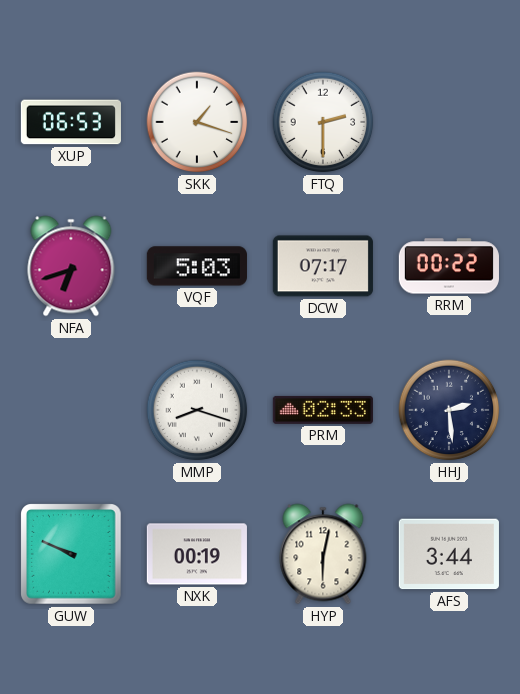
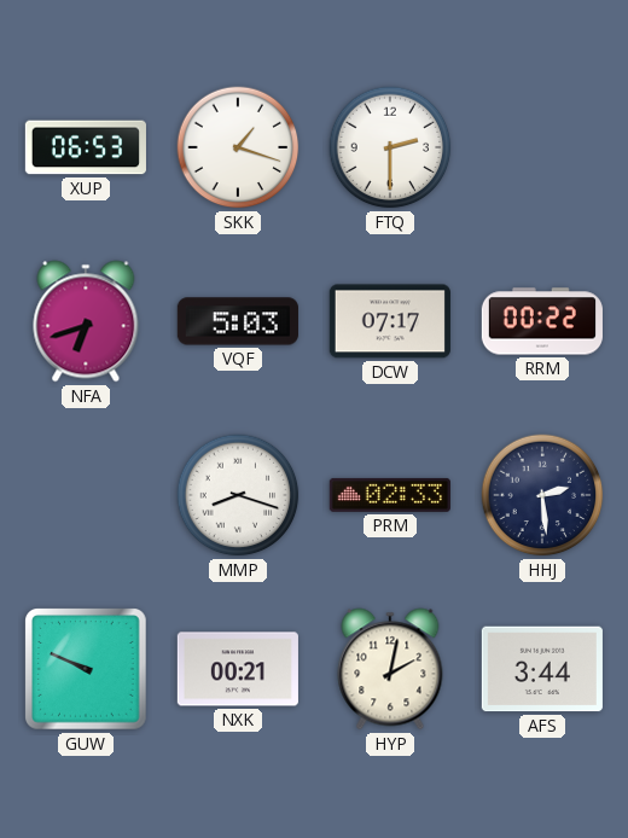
NXK: 00:19 -> 00:21
HYP: 6:02 -> 2:02
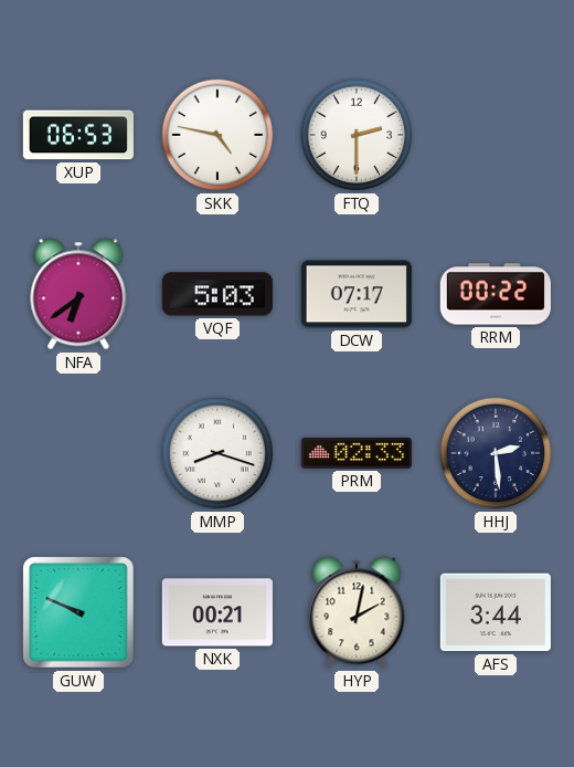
SKK: 1:18 -> 4:47
NFA: 6:42 -> 6:39
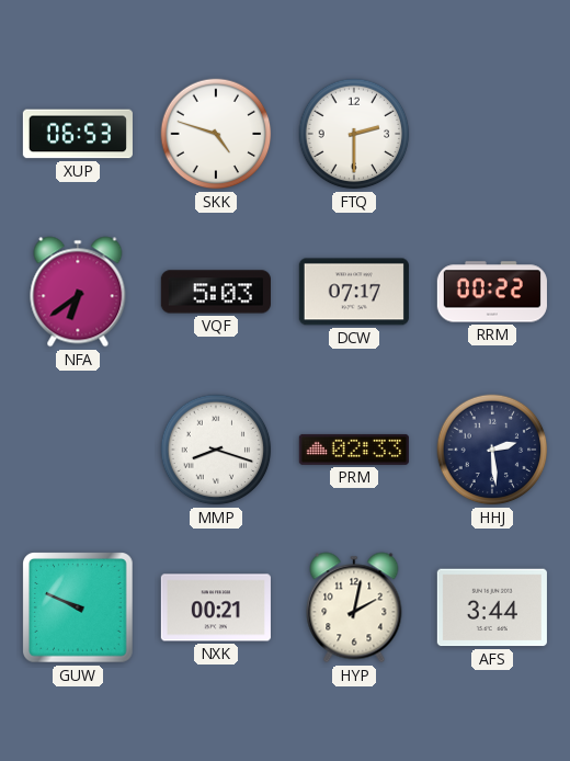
SKK: 4:47 -> 4:48
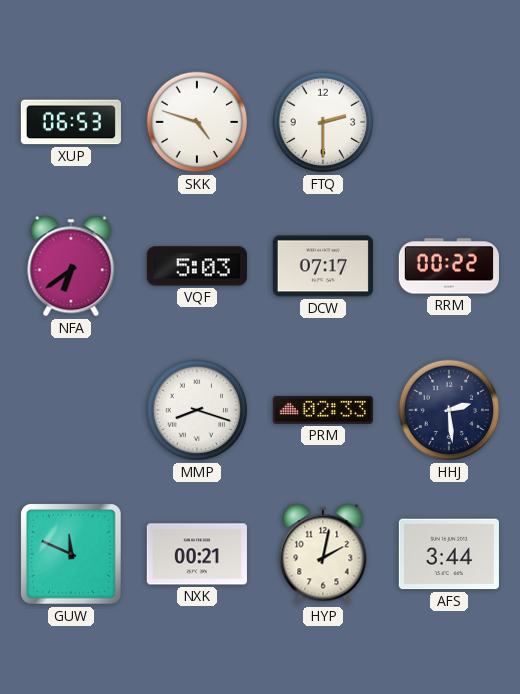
GUW: 9:49 -> 11:49
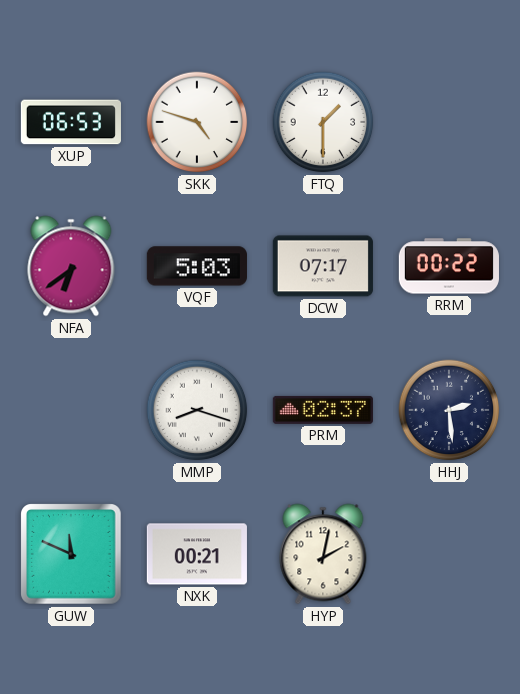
FTQ: 2:30 -> 1:30
PRM: 02:33 -> 02:37
AFS: 3:44 -> none
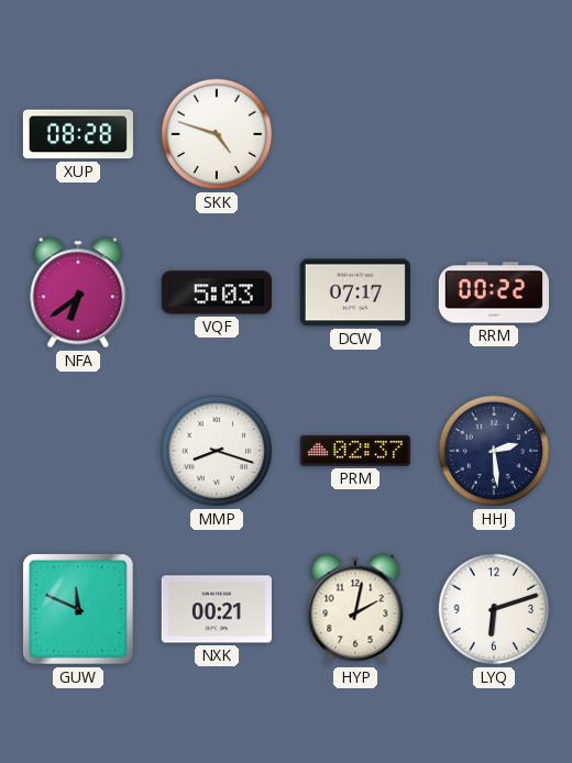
XUP: 06:53 -> 08:28
FTQ: 1:30 -> none
LYQ: none -> 6:12
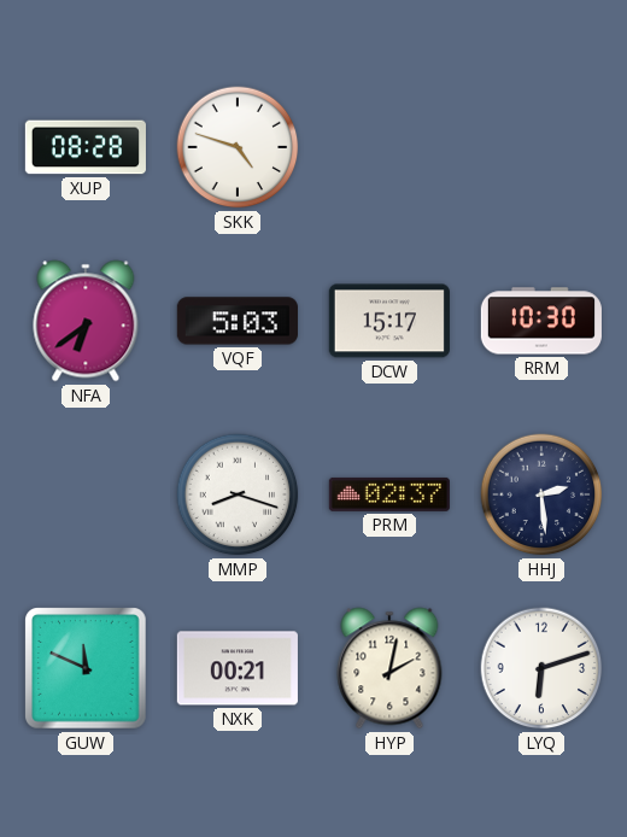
DCW: 07:17 -> 15:17
RRM: 00:22 -> 10:30
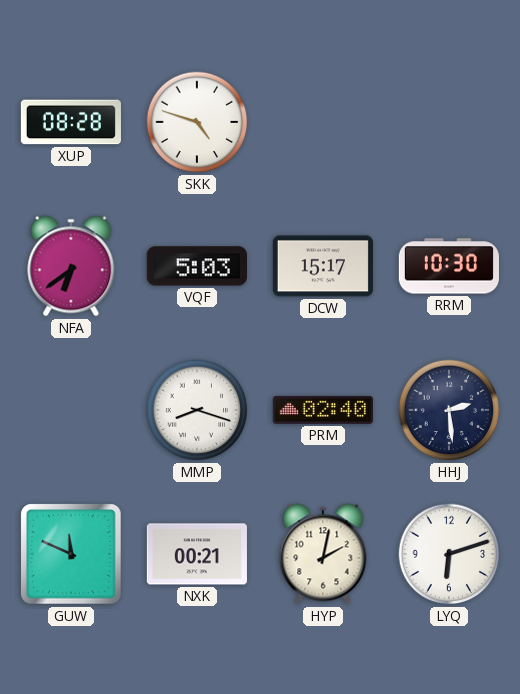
PRM: 02:37 -> 02:40
